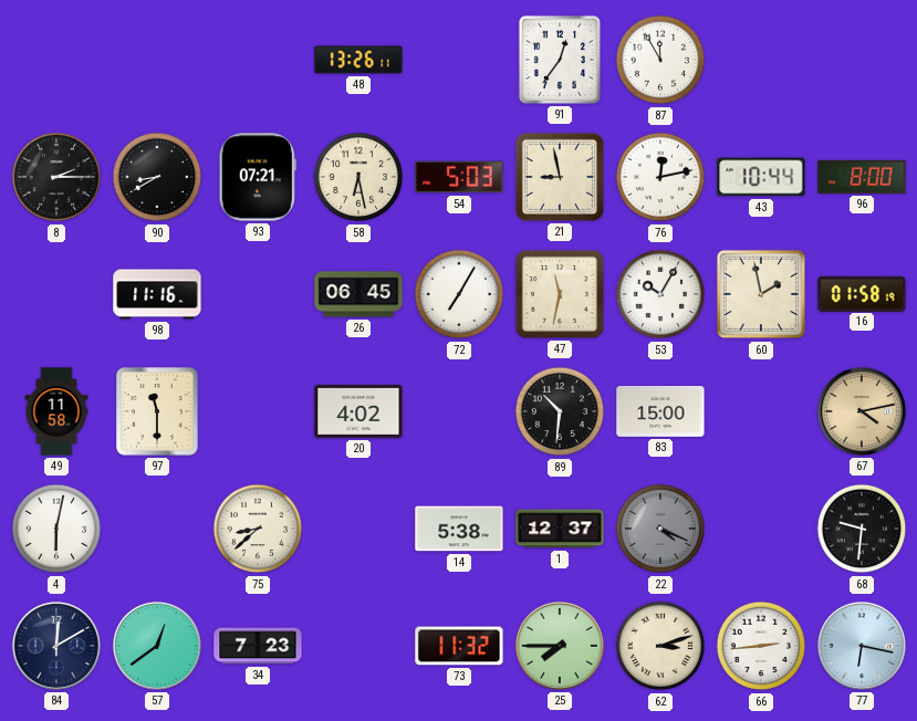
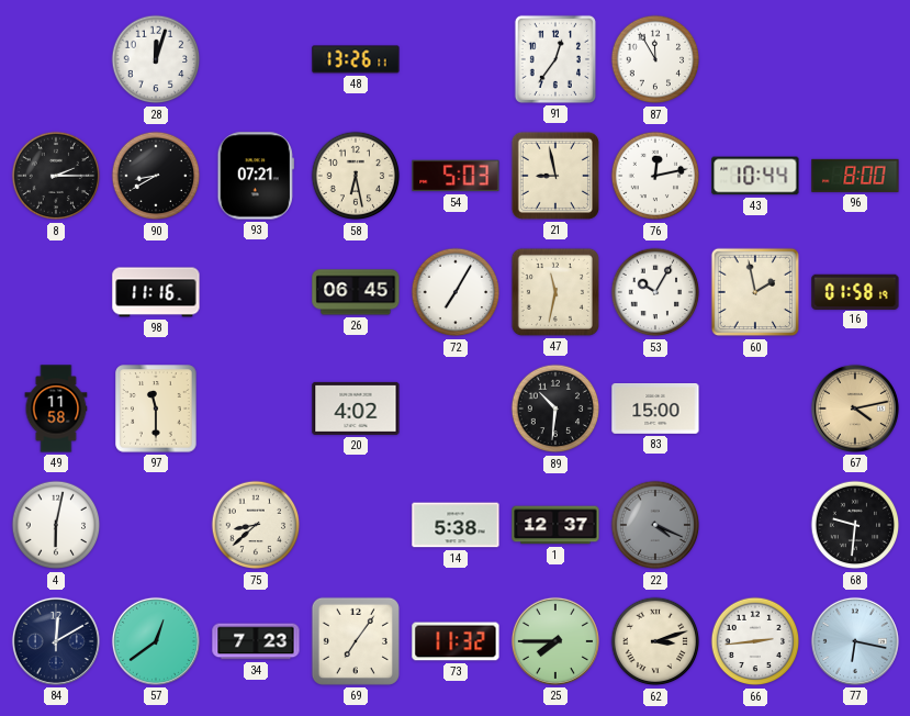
28: none -> 12:03
69: none -> 7:06
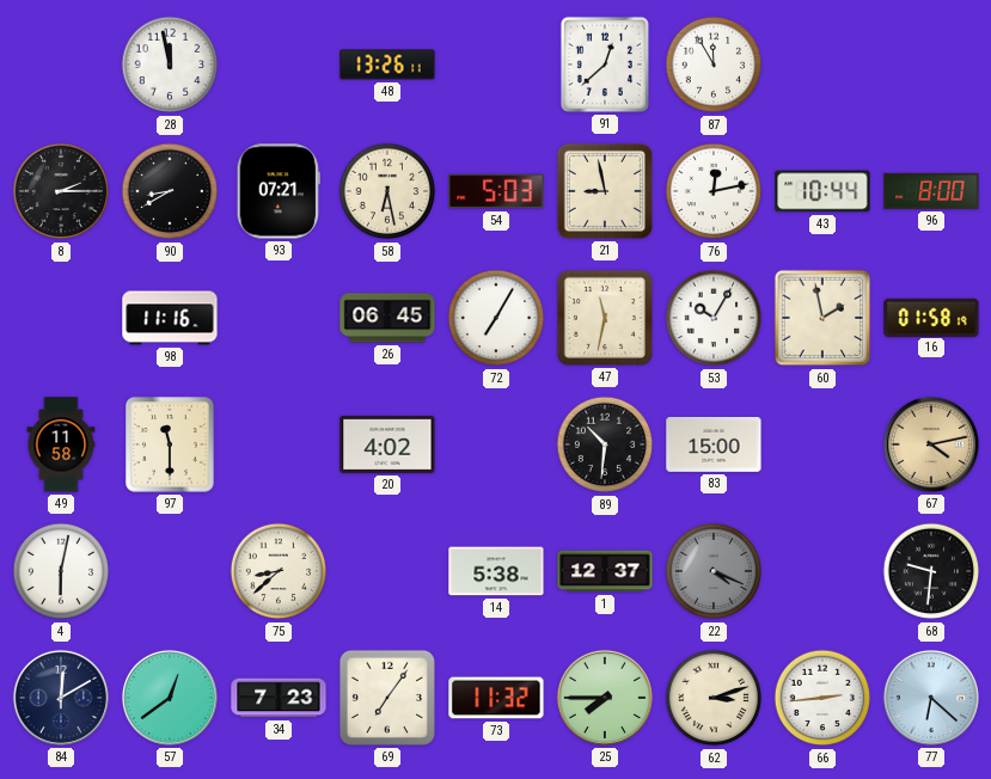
28: 12:03 -> 11:58
91: 12:36 -> 12:38
77: 6:17 -> 6:22
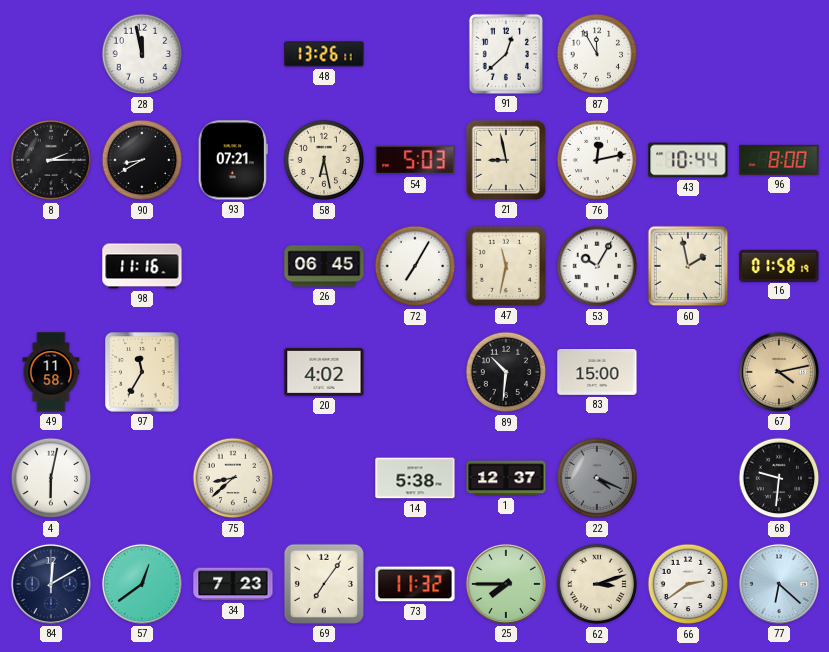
97: 11:30 -> 11:35
66: 2:44 -> 2:39
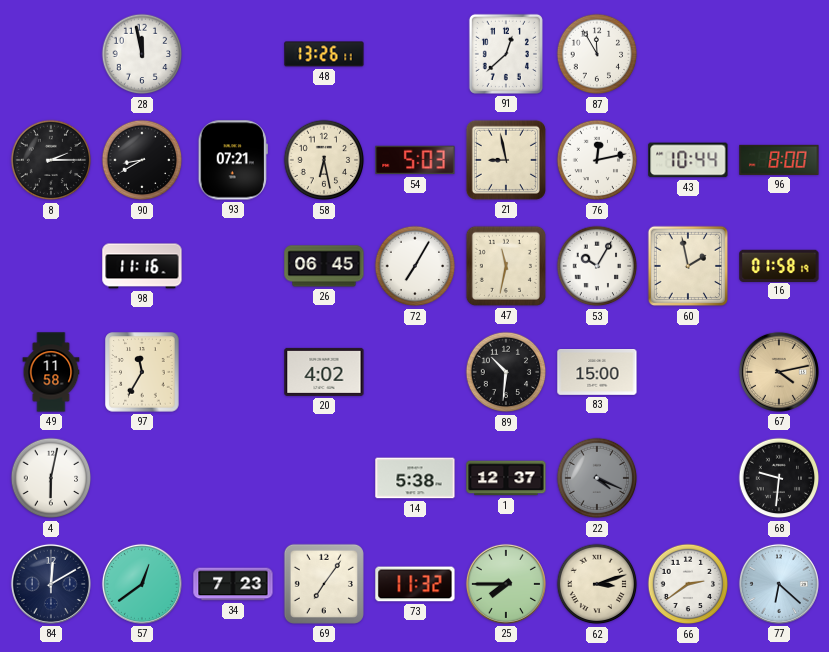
75: 8:38 -> none
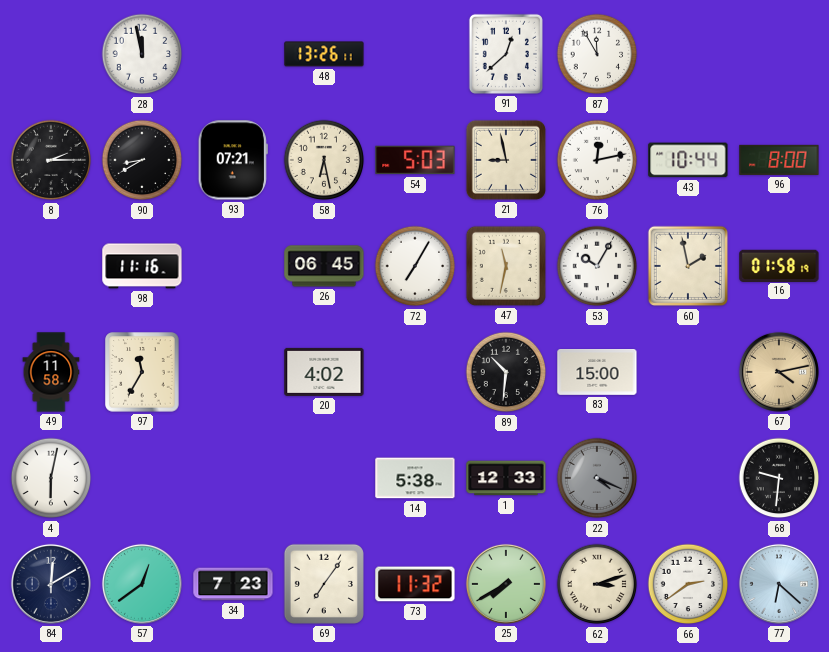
1: 12:37 -> 12:33
25: 7:45 -> 7:40
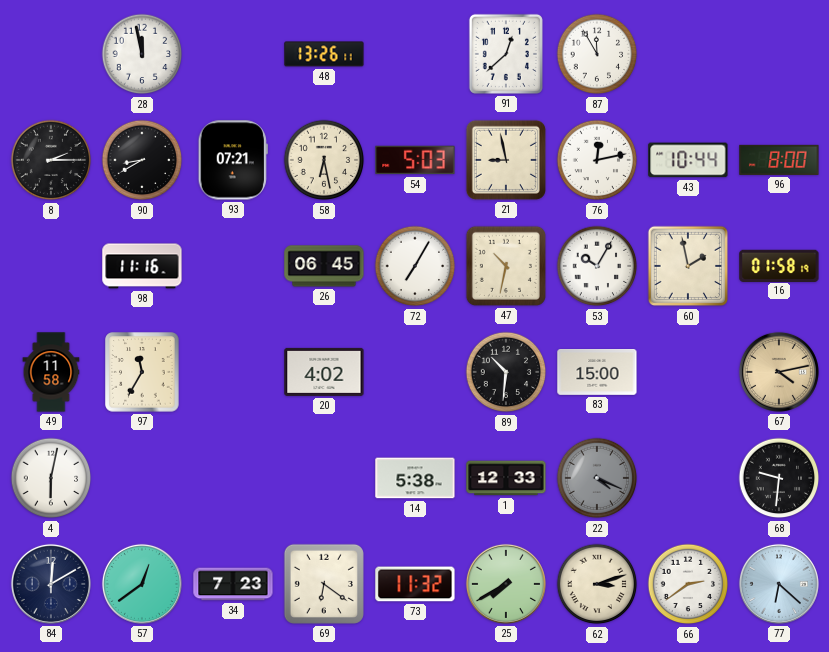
47: 11:32 -> 10:32
69: 7:06 -> 6:21
